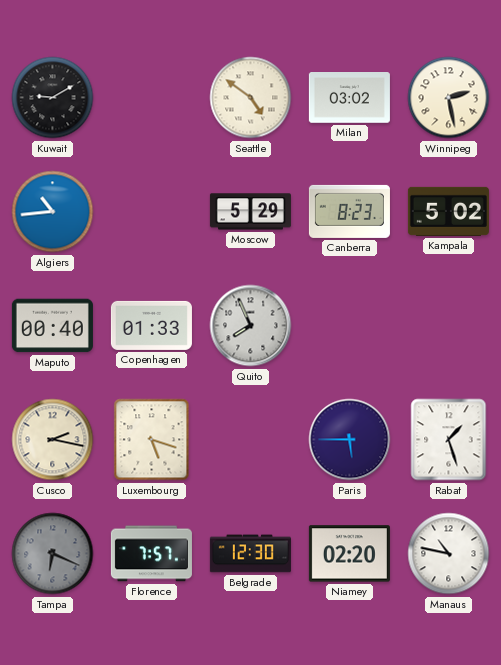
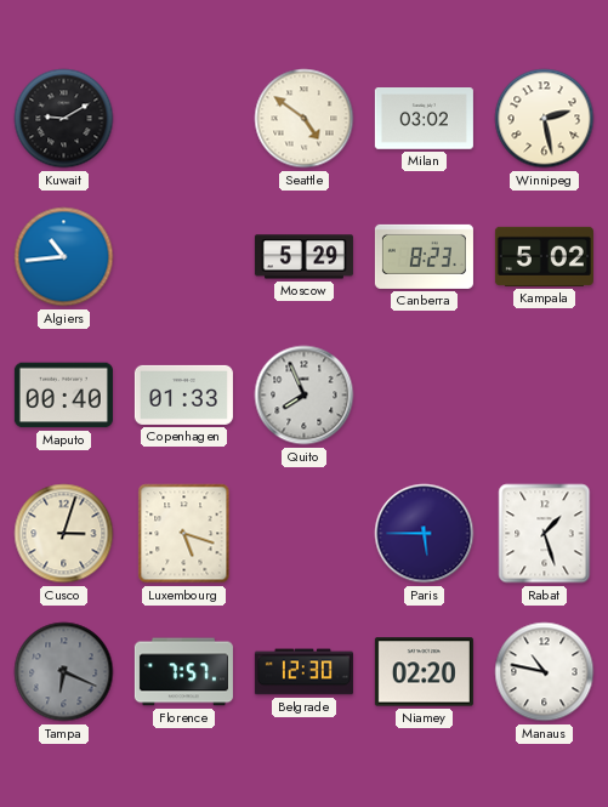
Cusco: 2:17 -> 3:03
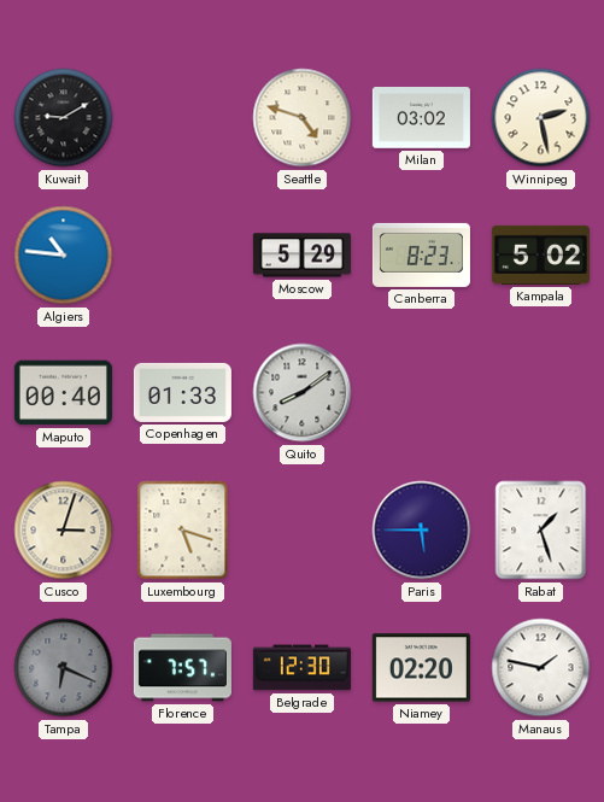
Seattle: 4:51 -> 4:48
Algiers: 10:44 -> 10:46
Quito: 7:56 -> 8:09
Manaus: 10:47 -> 1:47
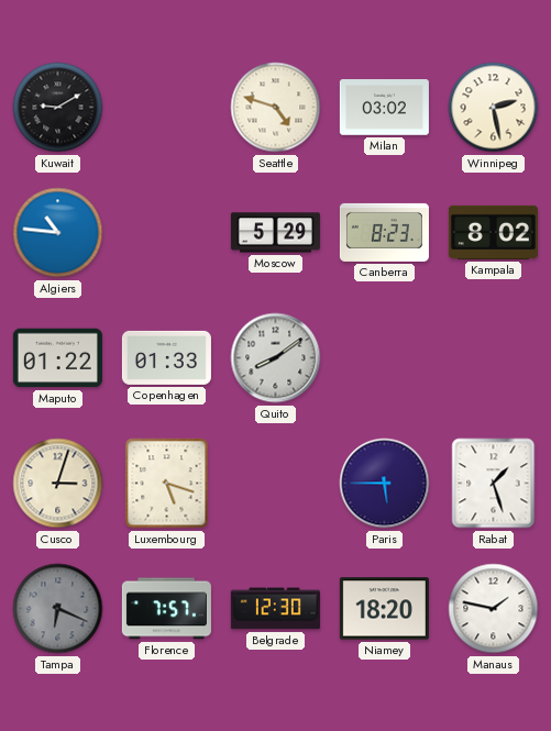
Kampala: 5:02 -> 8:02
Maputo: 00:40 -> 01:22
Niamey: 02:20 -> 18:20
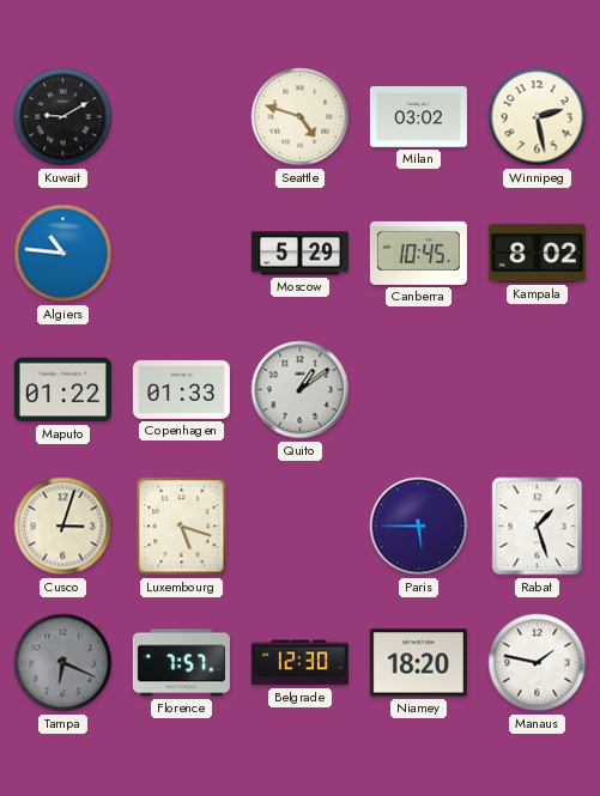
Canberra: 8:23 -> 10:45
Quito: 8:09 -> 1:09
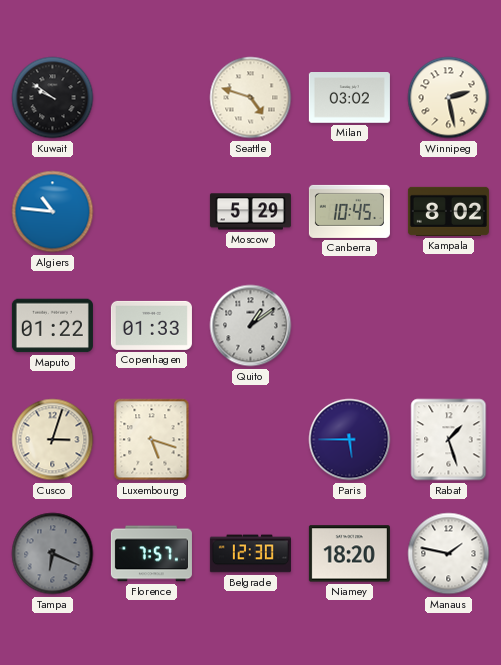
Kuwait: 9:10 -> 9:51
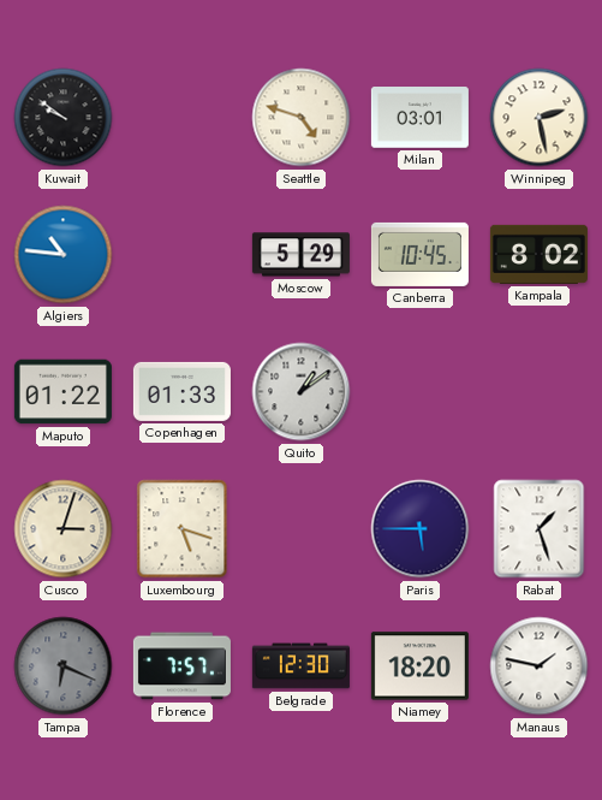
Milan: 03:02 -> 03:01
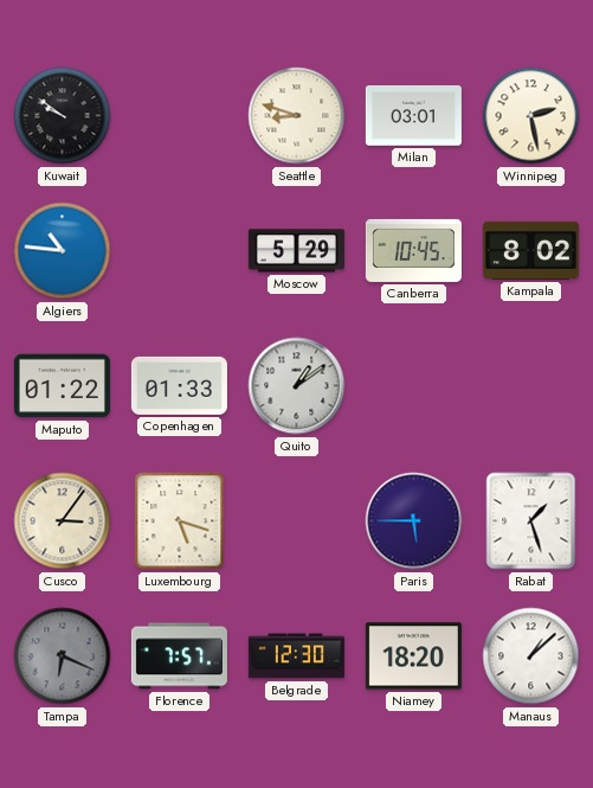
Seattle: 4:48 -> 8:48
Cusco: 3:03 -> 3:06
Manaus: 1:47 -> 1:08
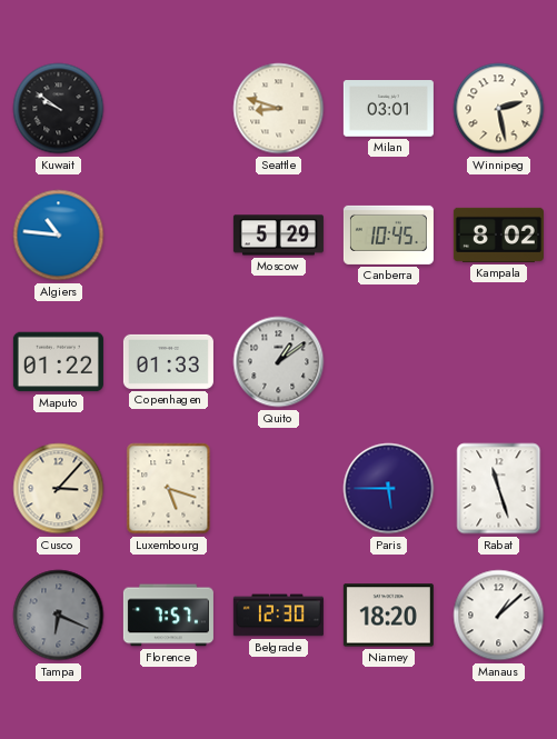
Cusco: 3:06 -> 3:07
Rabat: 1:27 -> 11:27
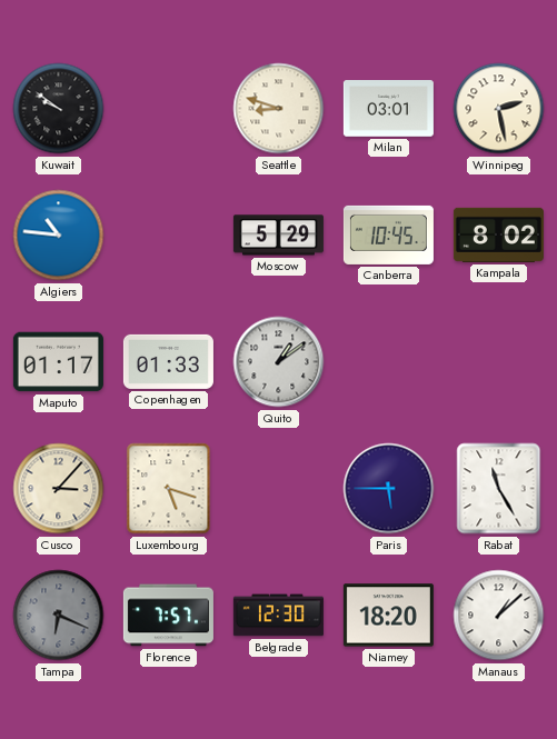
Maputo: 01:22 -> 01:17
Rabat: 11:27 -> 11:25
